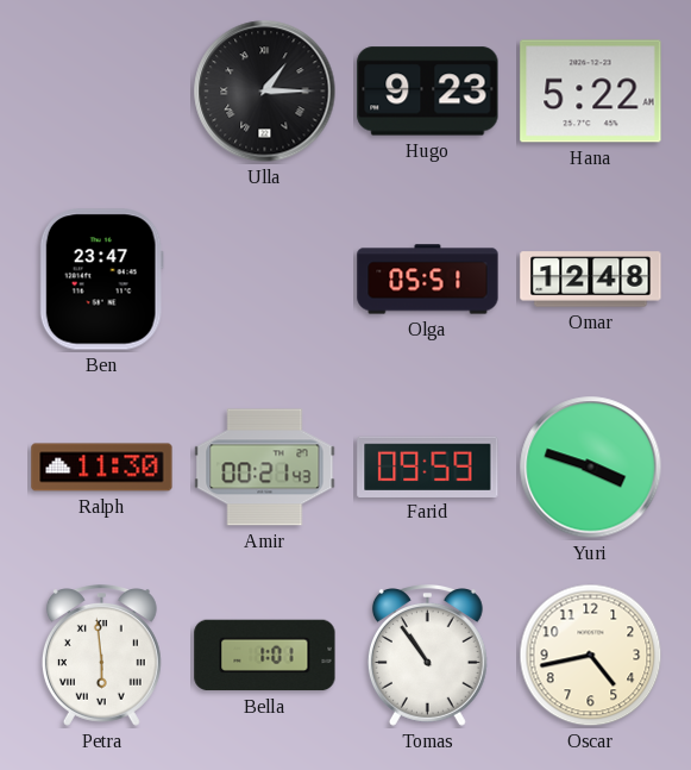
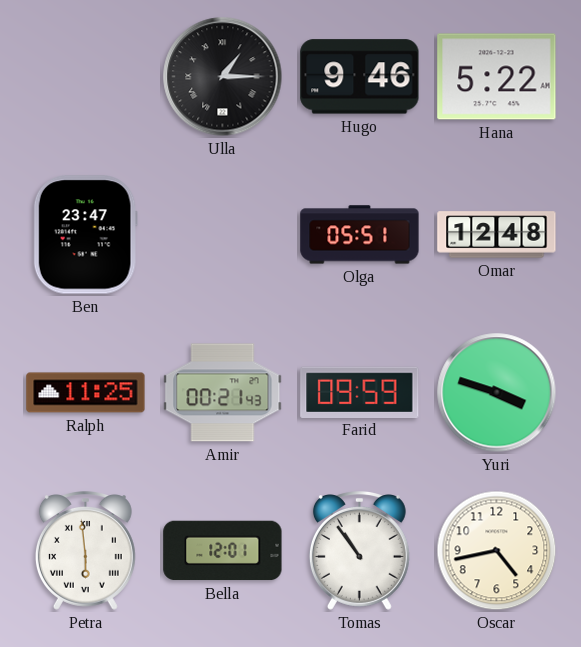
Hugo: 9:23 -> 9:46
Ralph: 11:30 -> 11:25
Bella: 1:01 -> 12:01
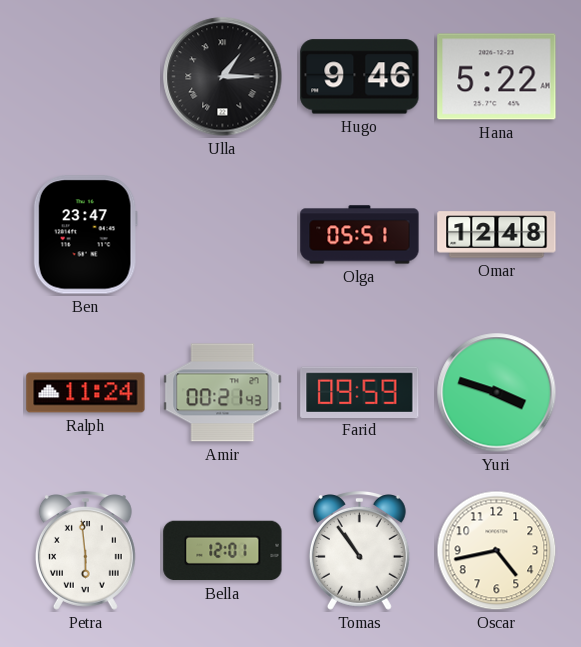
Ralph: 11:25 -> 11:24
